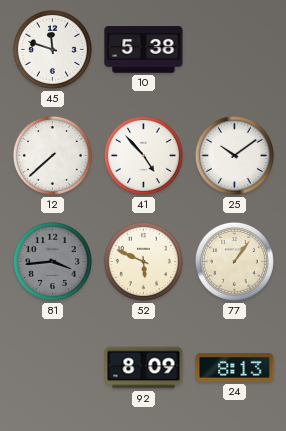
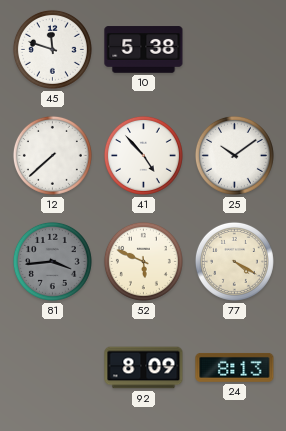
77: 1:06 -> 4:20
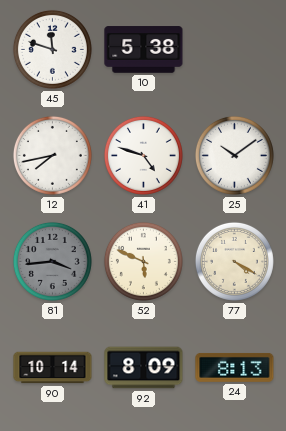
12: 7:38 -> 7:43
41: 4:53 -> 4:48
90: none -> 10:14
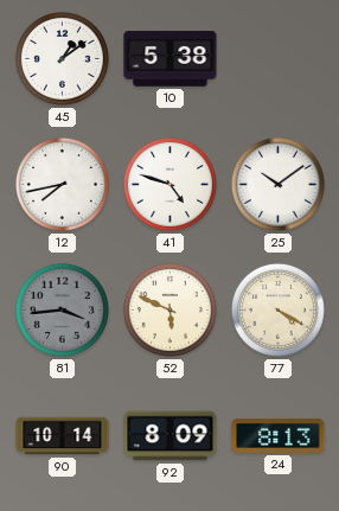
45: 11:48 -> 1:09
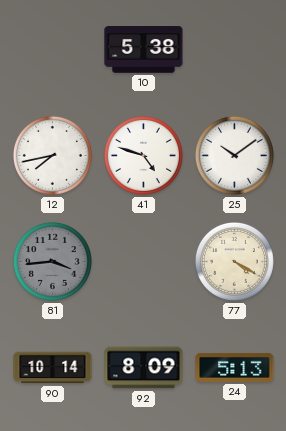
45: 1:09 -> none
52: 5:49 -> none
24: 8:13 -> 5:13
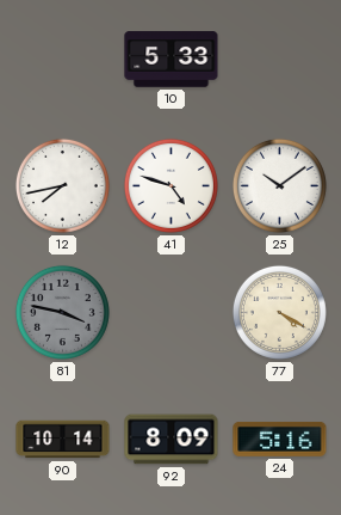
10: 5:38 -> 5:33
81: 3:44 -> 3:47
24: 5:13 -> 5:16
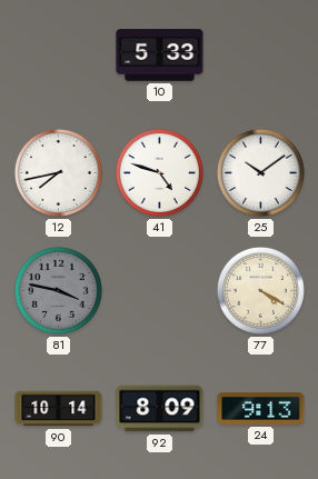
24: 5:16 -> 9:13
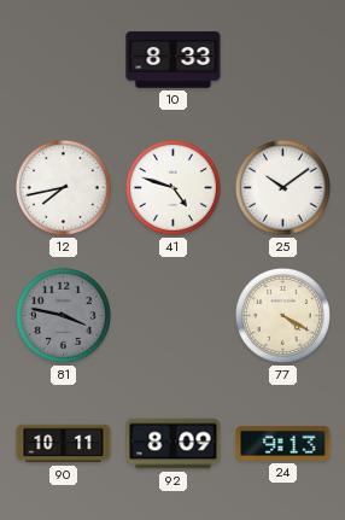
10: 5:33 -> 8:33
90: 10:14 -> 10:11
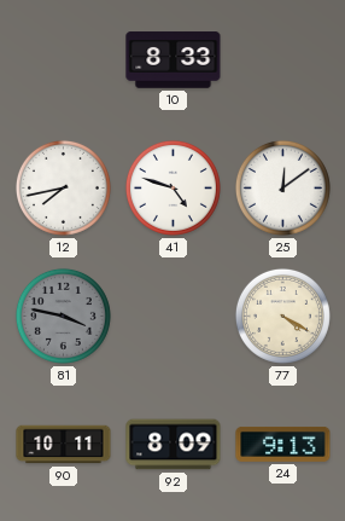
25: 10:09 -> 12:09
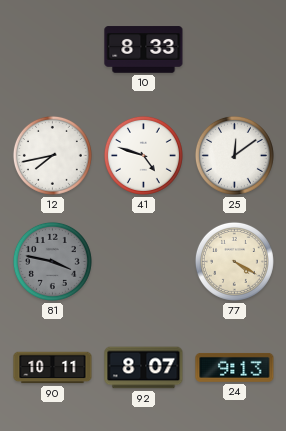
92: 8:09 -> 8:07
